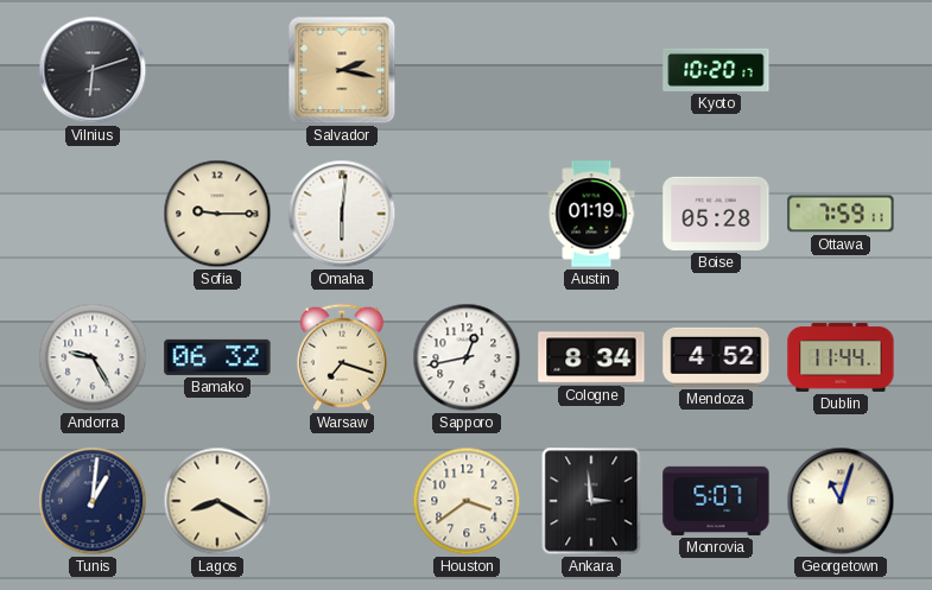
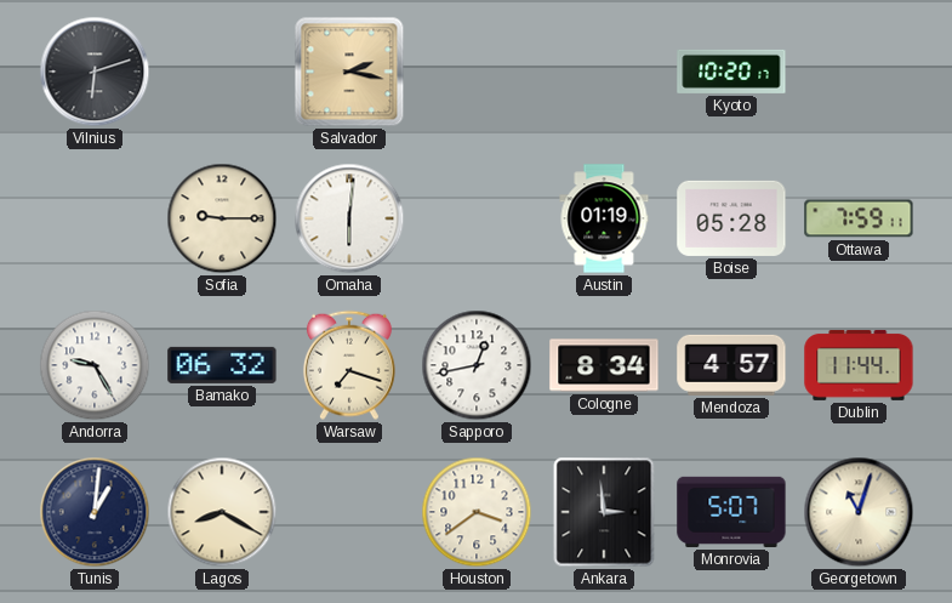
Mendoza: 4:52 -> 4:57
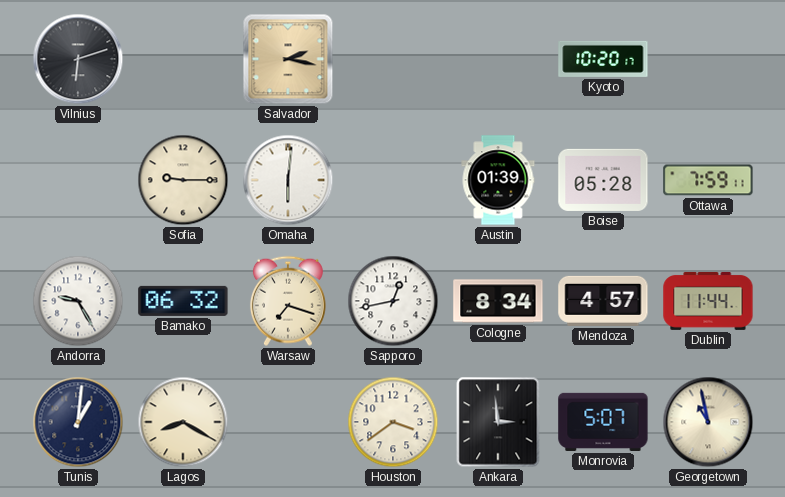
Austin: 01:19 -> 01:39
Georgetown: 11:03 -> 10:58
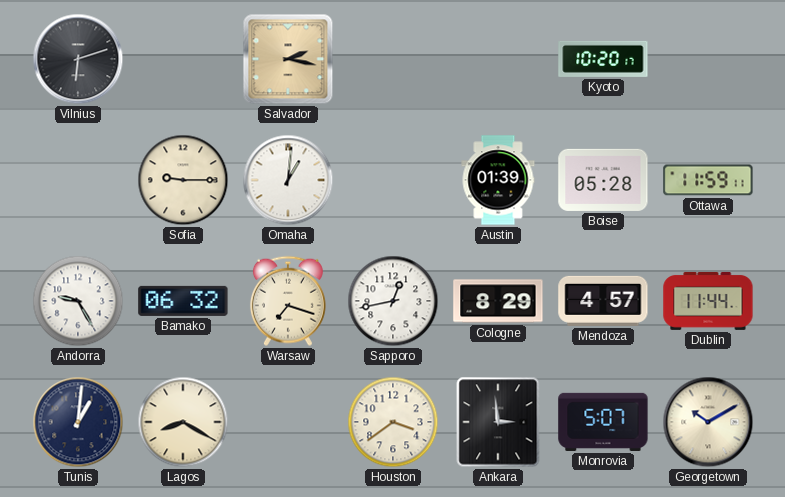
Omaha: 6:01 -> 1:01
Ottawa: 7:59 -> 11:59
Cologne: 8:34 -> 8:29
Georgetown: 10:58 -> 10:10
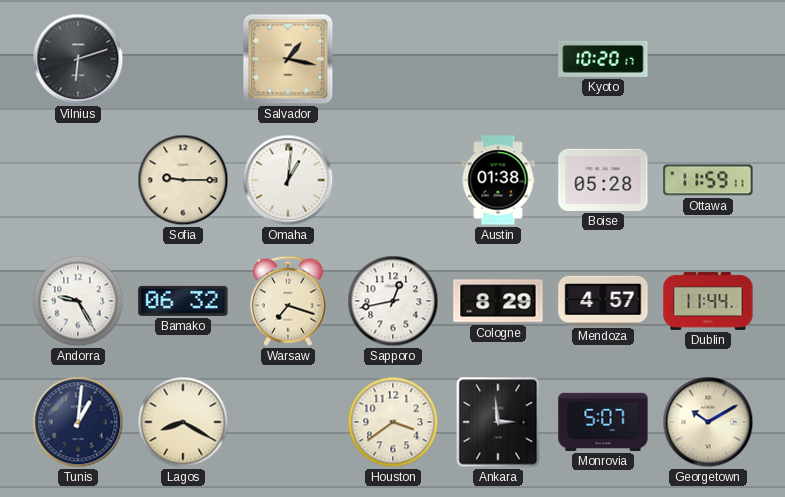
Salvador: 2:17 -> 1:17
Austin: 01:39 -> 01:38
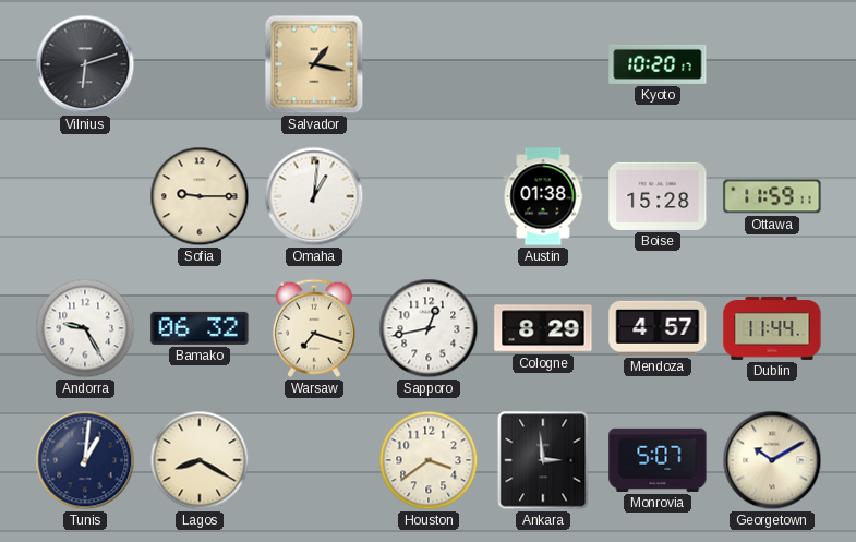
Boise: 05:28 -> 15:28
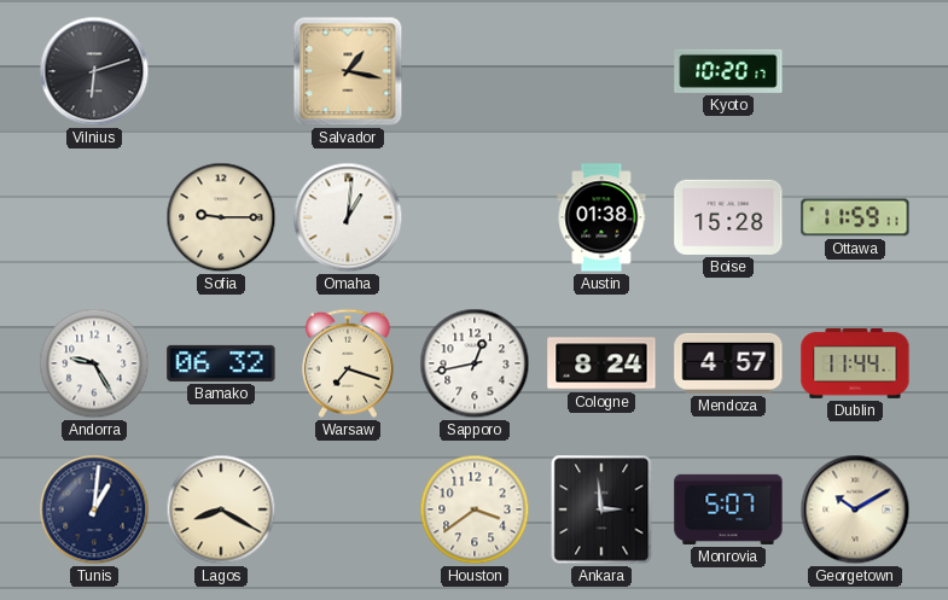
Cologne: 8:29 -> 8:24
